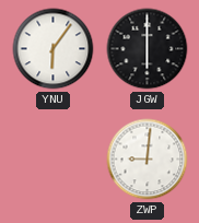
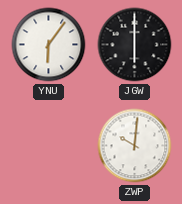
ZWP: 9:01 -> 10:01
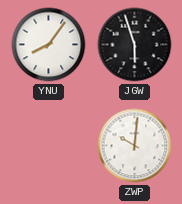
YNU: 6:06 -> 8:06
JGW: 6:00 -> 5:57
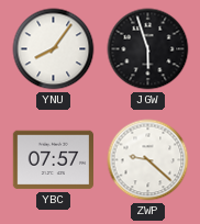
YBC: none -> 07:57
ZWP: 10:01 -> 9:22
